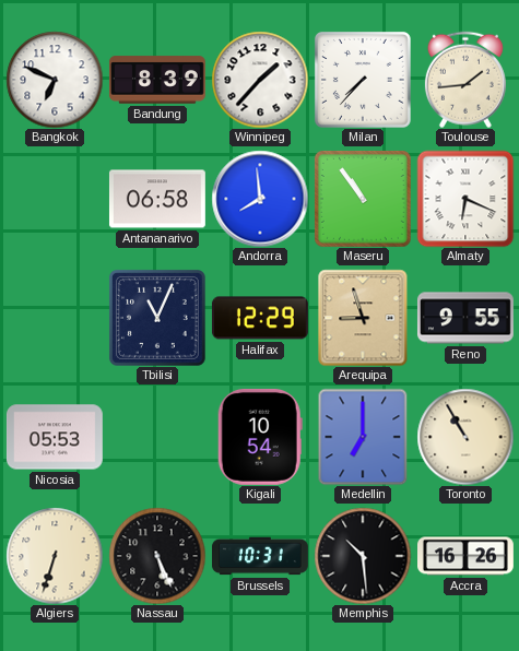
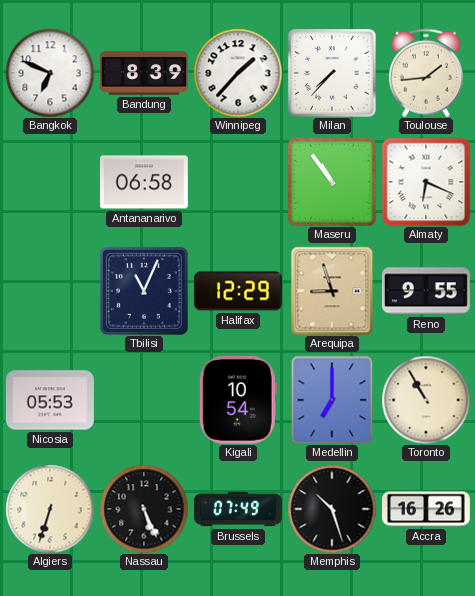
Andorra: 7:59 -> none
Brussels: 10:31 -> 07:49
Memphis: 10:29 -> 10:27
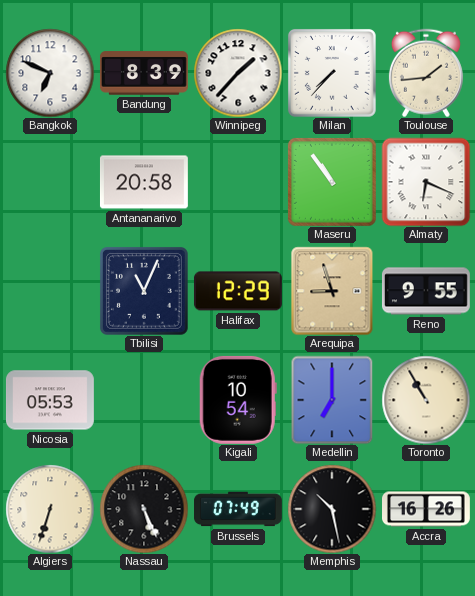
Antananarivo: 06:58 -> 20:58
Memphis: 10:27 -> 10:28
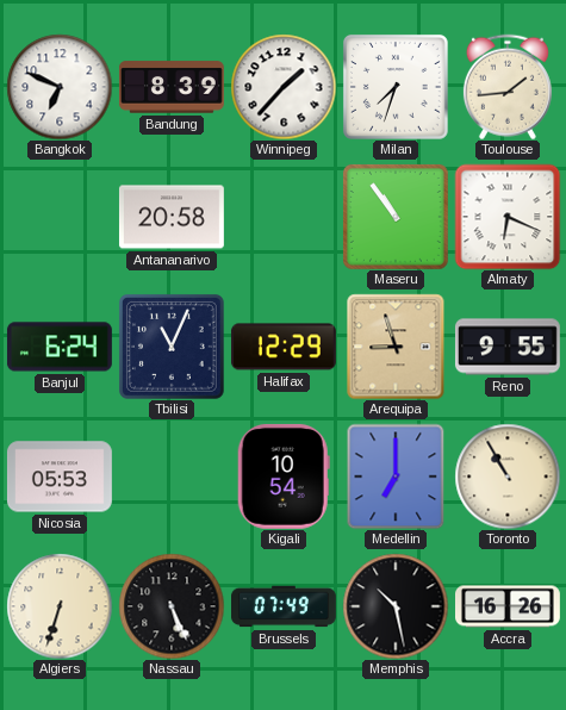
Milan: 7:37 -> 7:33
Banjul: none -> 6:24
